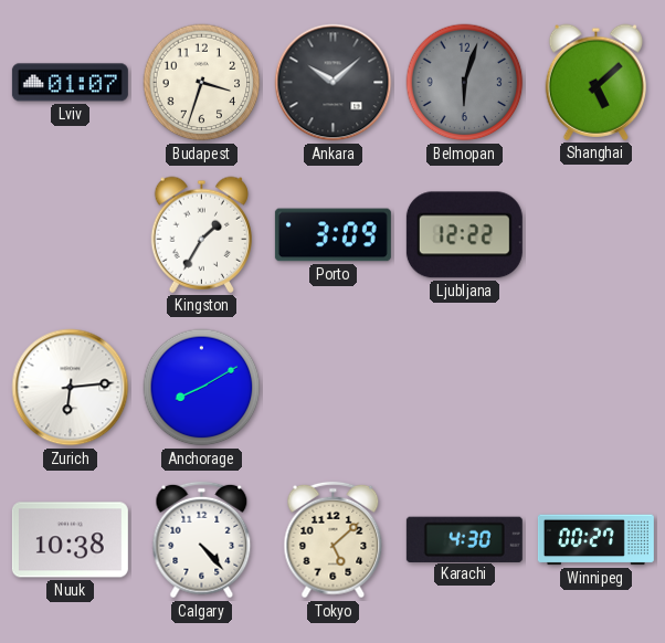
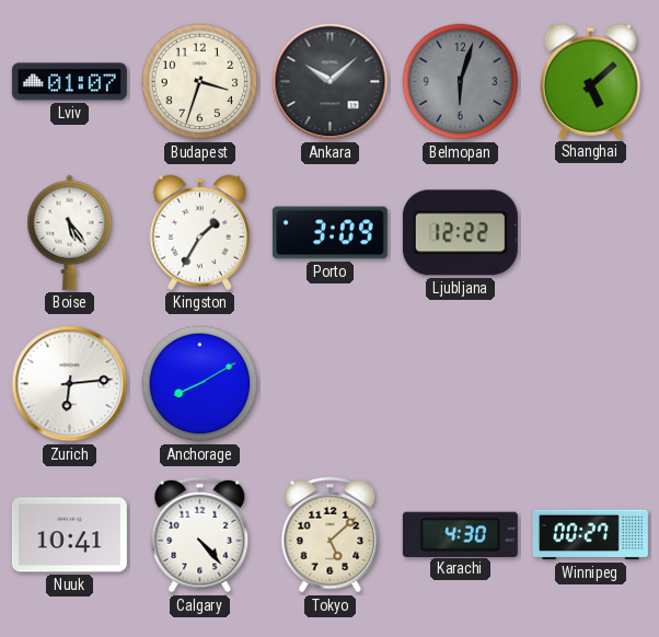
Boise: none -> 5:24
Nuuk: 10:38 -> 10:41
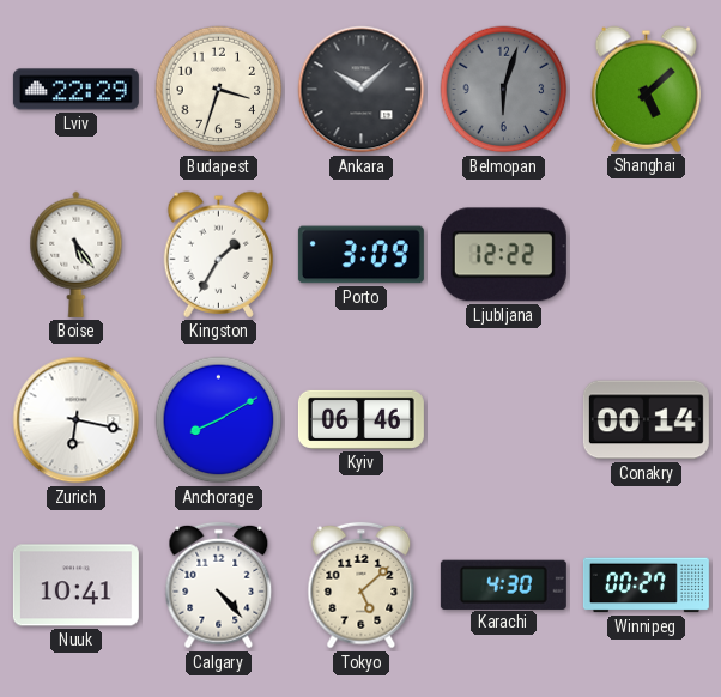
Lviv: 01:07 -> 22:29
Zurich: 6:14 -> 6:17
Kyiv: none -> 06:46
Conakry: none -> 00:14
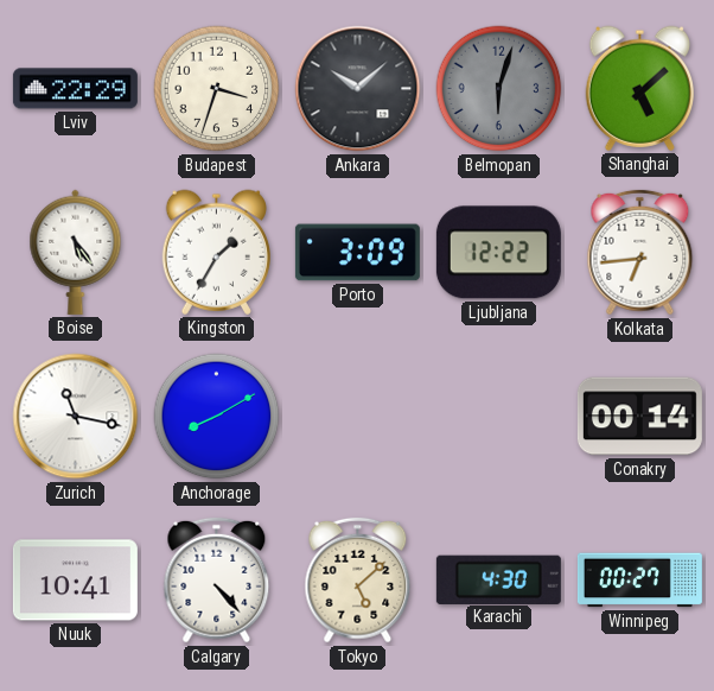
Kolkata: none -> 6:44
Zurich: 6:17 -> 11:17
Kyiv: 06:46 -> none
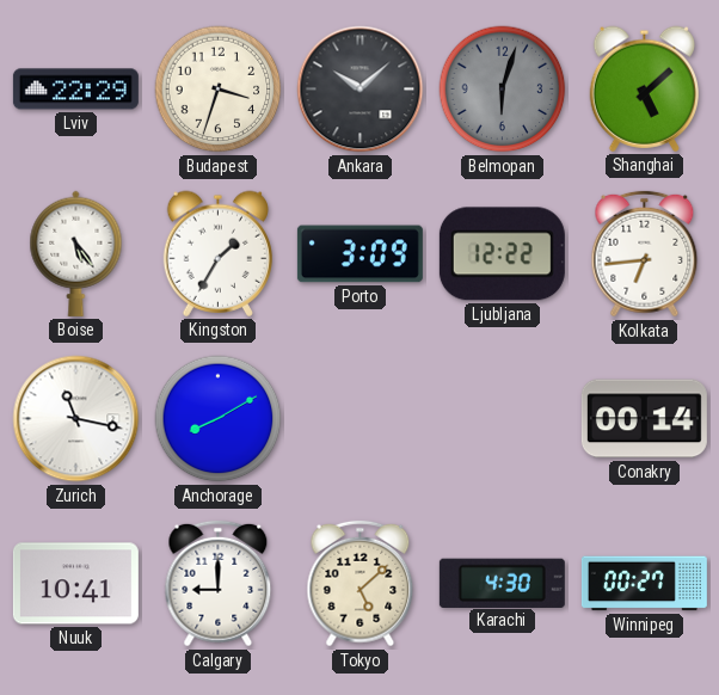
Calgary: 4:23 -> 9:00
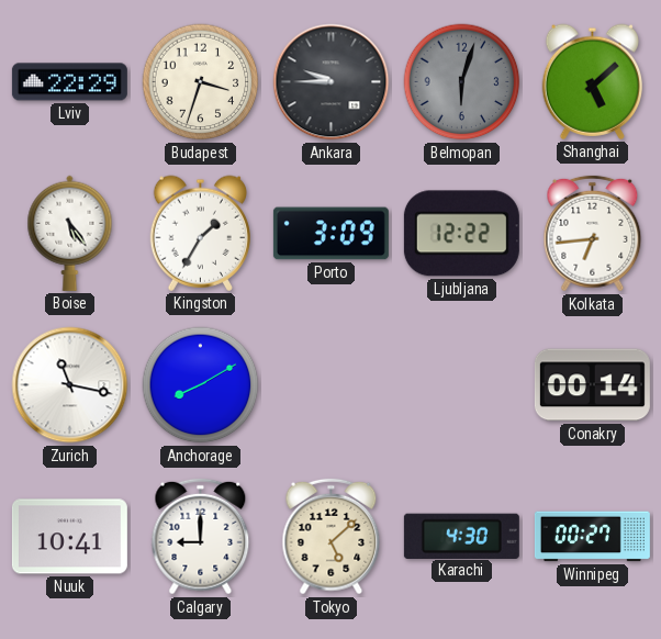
Ankara: 10:08 -> 9:45
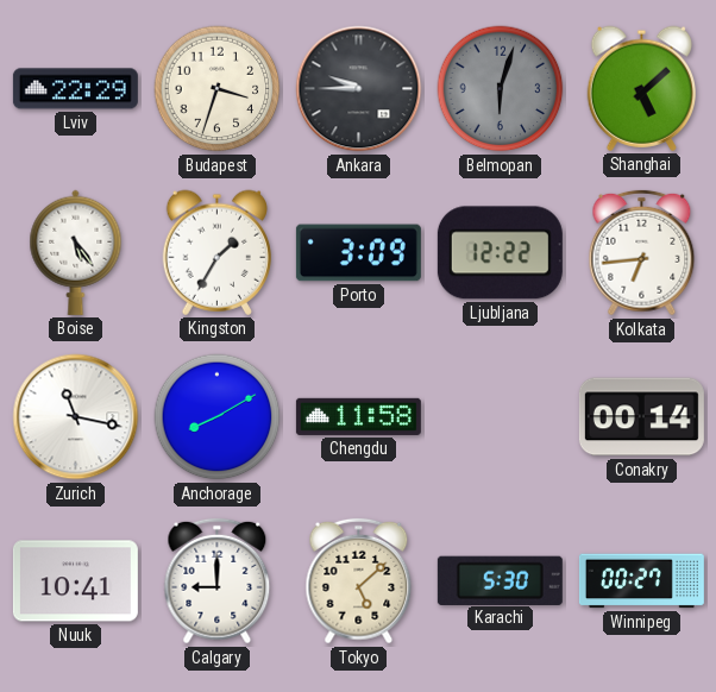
Chengdu: none -> 11:58
Karachi: 4:30 -> 5:30
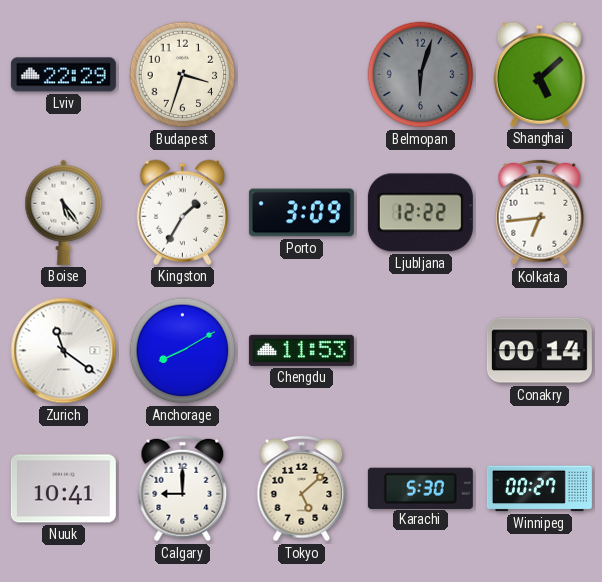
Ankara: 9:45 -> none
Zurich: 11:17 -> 11:21
Chengdu: 11:58 -> 11:53
